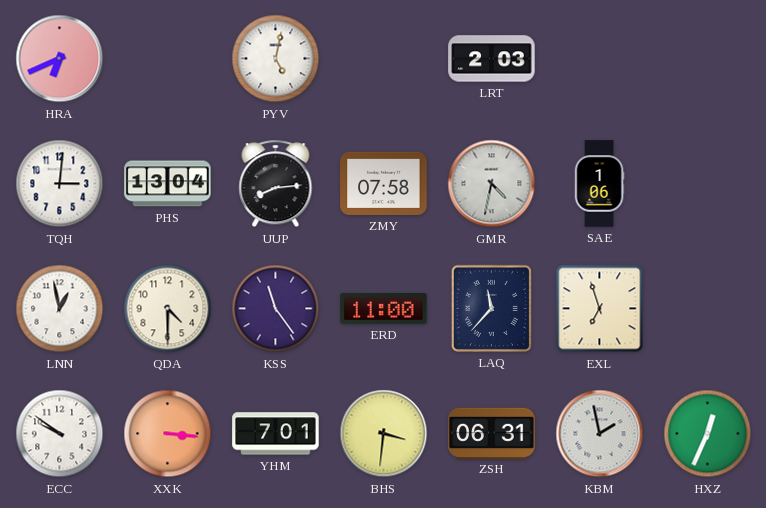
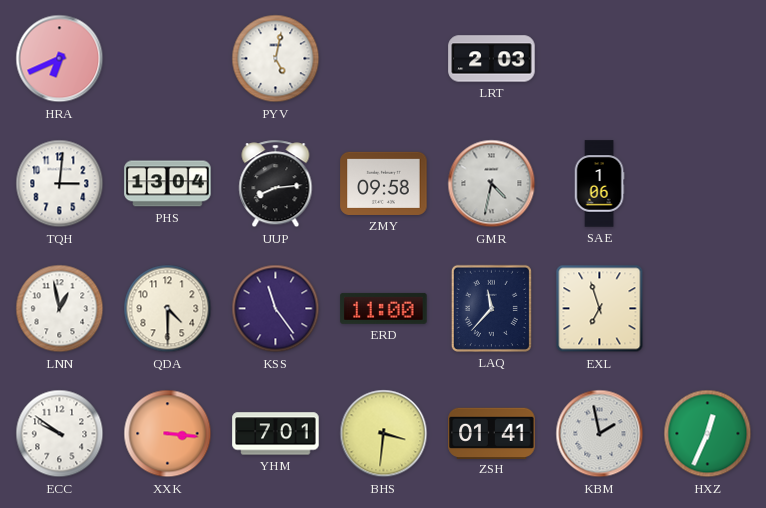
ZMY: 07:58 -> 09:58
ZSH: 06:31 -> 01:41
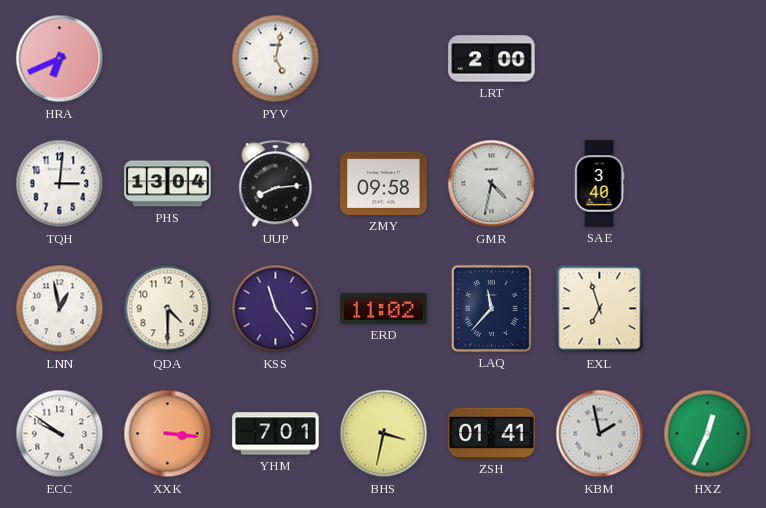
LRT: 2:03 -> 2:00
SAE: 1:06 -> 3:40
ERD: 11:00 -> 11:02
BHS: 3:31 -> 3:32
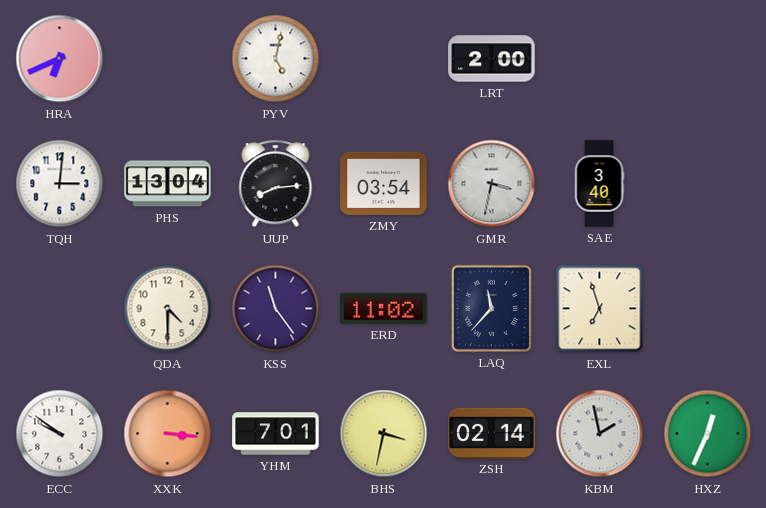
ZMY: 09:58 -> 03:54
GMR: 4:32 -> 3:32
LNN: 12:58 -> none
ZSH: 01:41 -> 02:14
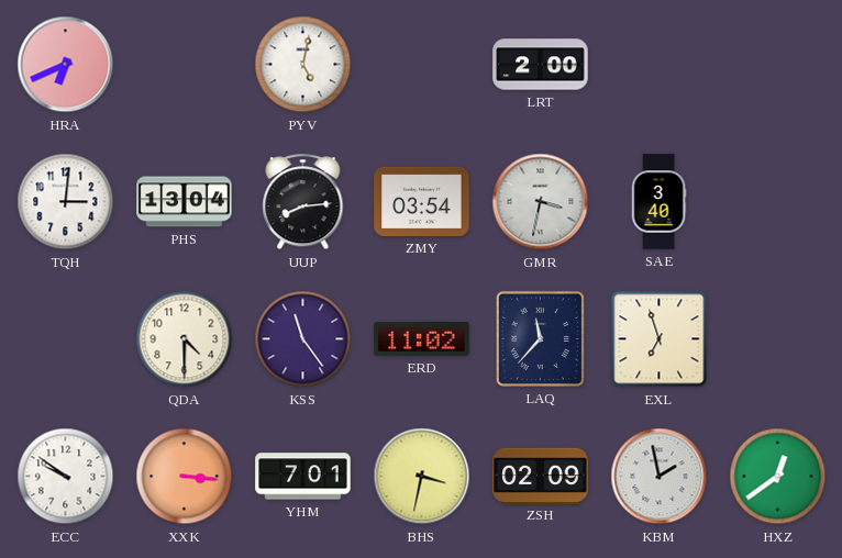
ZSH: 02:14 -> 02:09
HXZ: 12:34 -> 12:39
